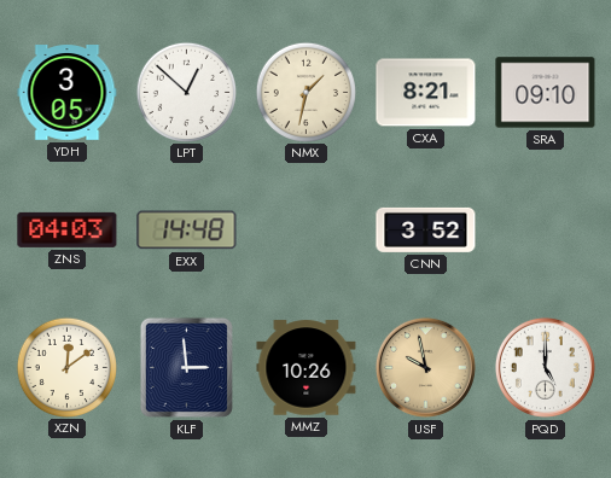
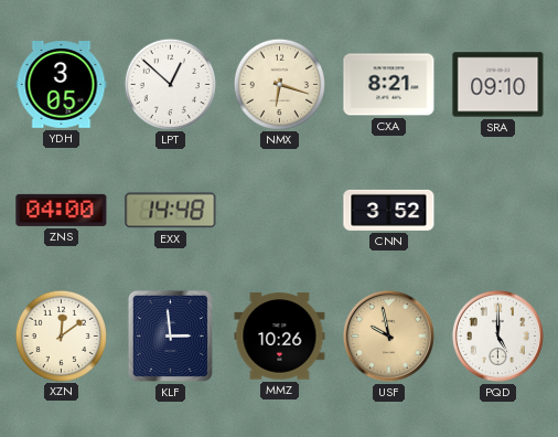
NMX: 1:32 -> 6:18
ZNS: 04:03 -> 04:00
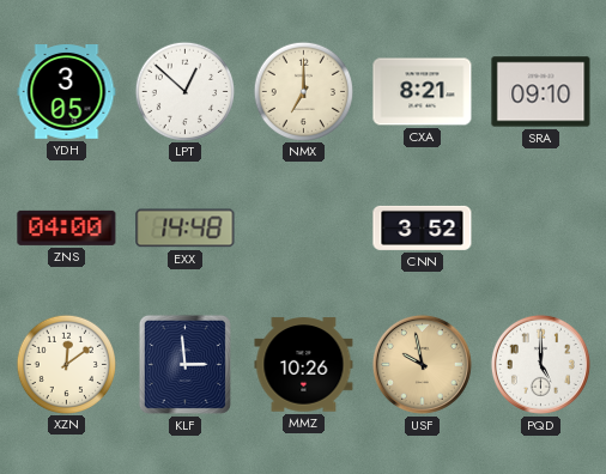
NMX: 6:18 -> 7:00
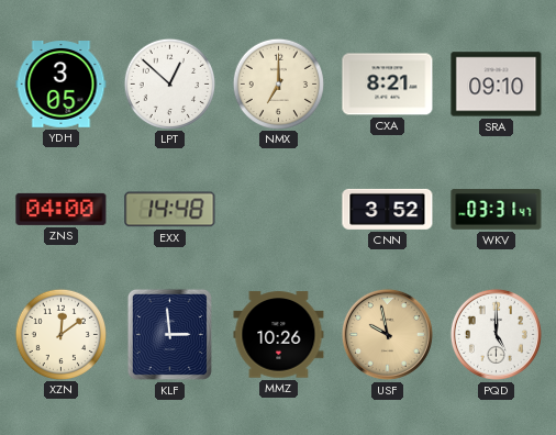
WKV: none -> 03:31
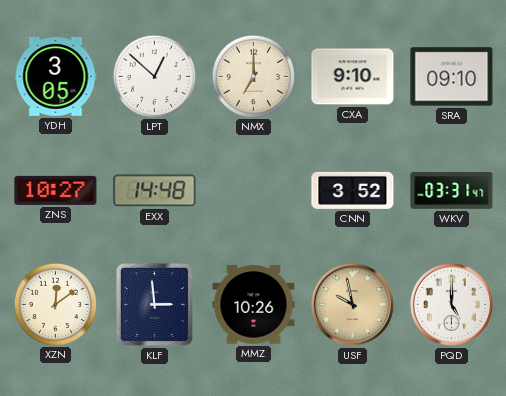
CXA: 8:21 -> 9:10
ZNS: 04:00 -> 10:27
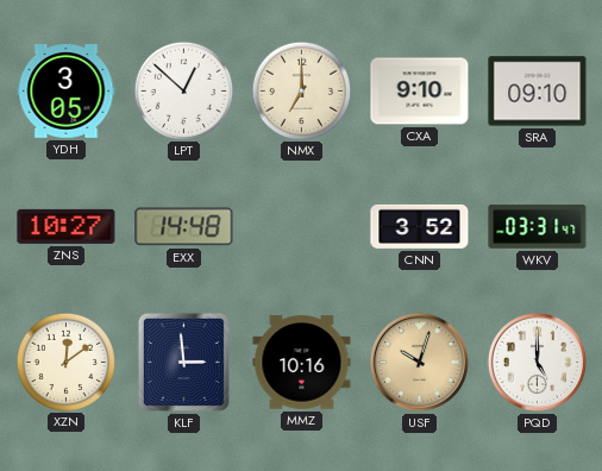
MMZ: 10:26 -> 10:16
USF: 9:58 -> 10:03
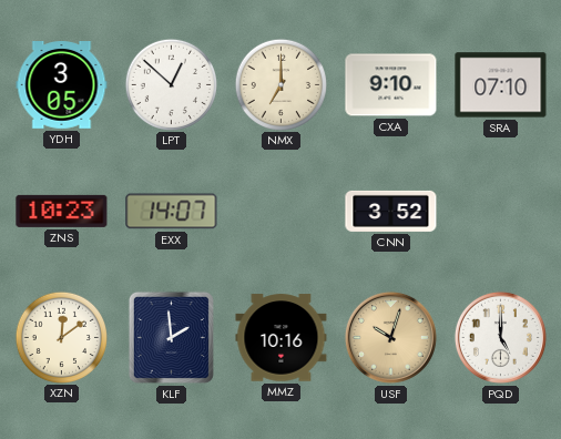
SRA: 09:10 -> 07:10
ZNS: 10:27 -> 10:23
EXX: 14:48 -> 14:07
WKV: 03:31 -> none
KLF: 2:59 -> 1:59
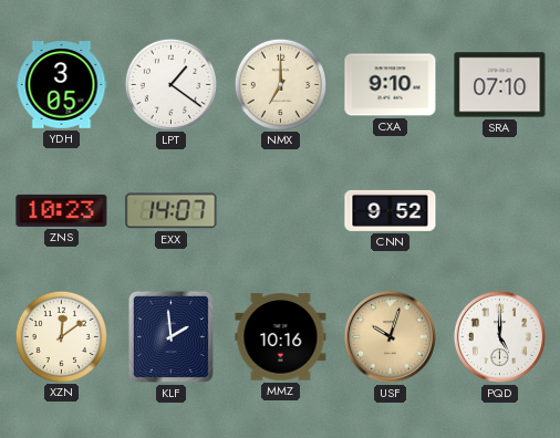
LPT: 12:52 -> 1:21
CNN: 3:52 -> 9:52
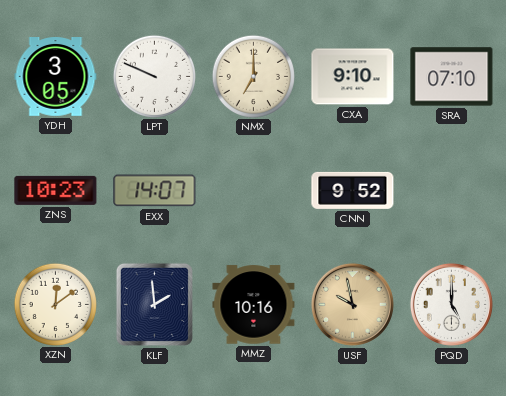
LPT: 1:21 -> 9:49
USF: 10:03 -> 9:58
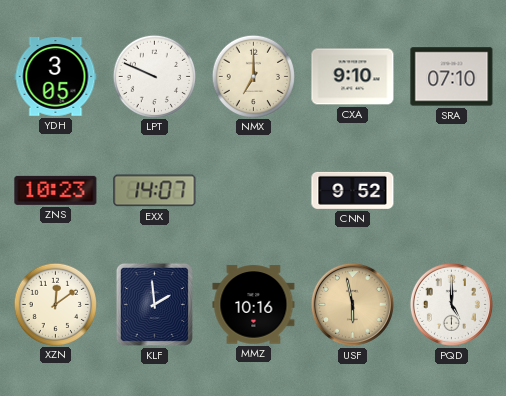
USF: 9:58 -> 5:58
